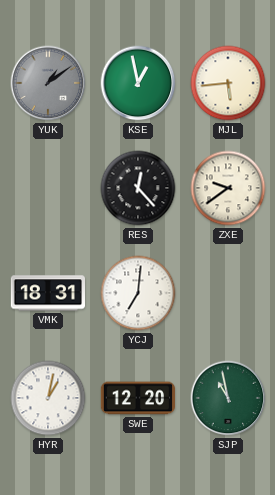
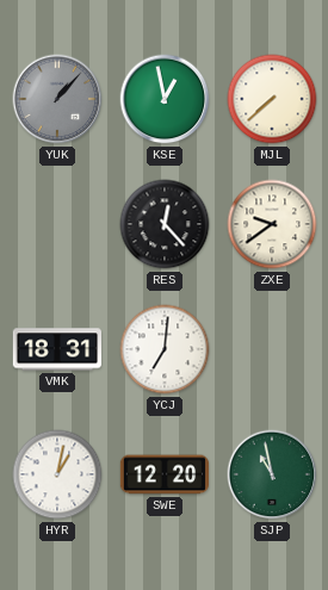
YUK: 1:09 -> 1:07
MJL: 5:44 -> 7:38
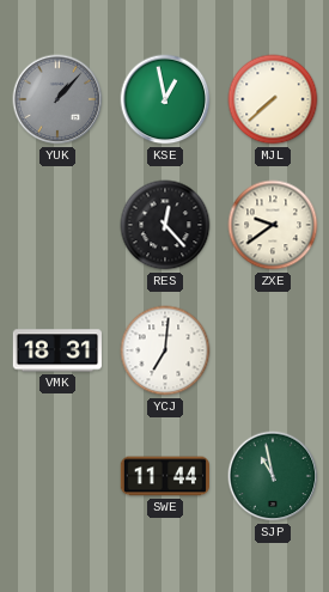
HYR: 1:02 -> none
SWE: 12:20 -> 11:44
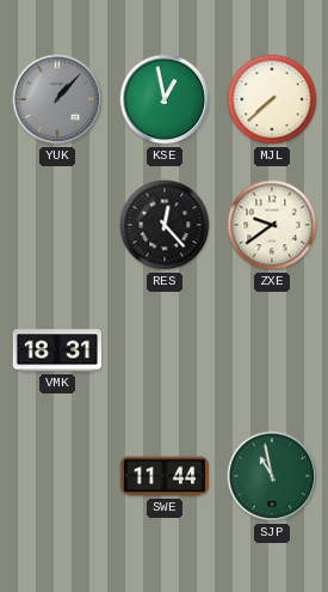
YCJ: 7:01 -> none
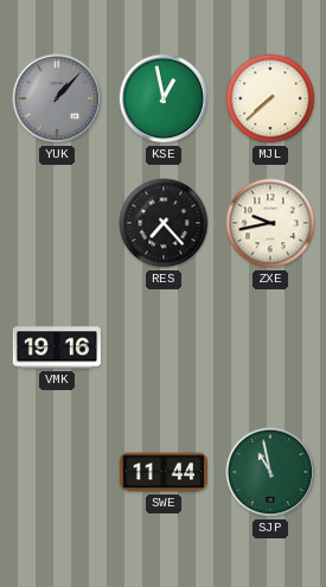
RES: 12:23 -> 7:23
ZXE: 9:39 -> 9:43
VMK: 18:31 -> 19:16
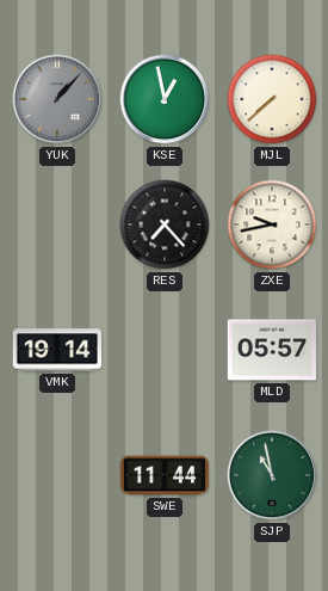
VMK: 19:16 -> 19:14
MLD: none -> 05:57
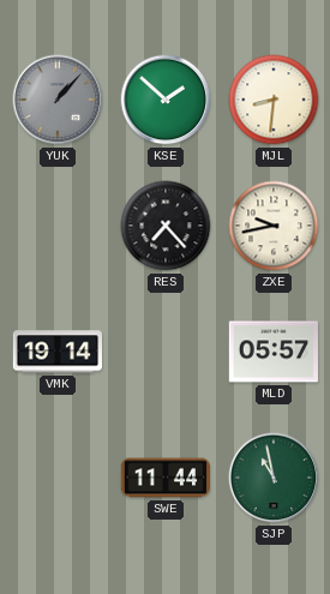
KSE: 12:58 -> 1:52
MJL: 7:38 -> 8:31
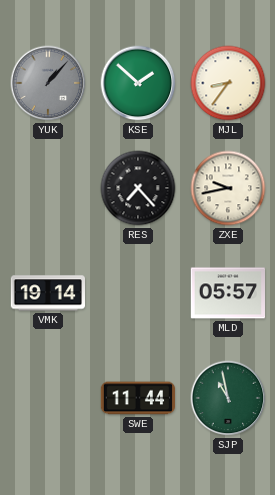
MJL: 8:31 -> 8:36
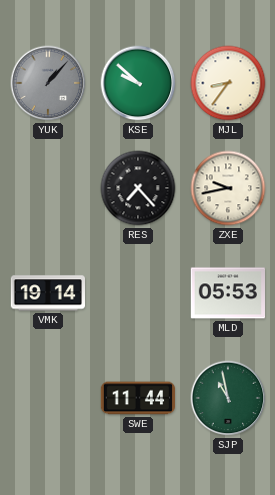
KSE: 1:52 -> 9:52
MLD: 05:57 -> 05:53
